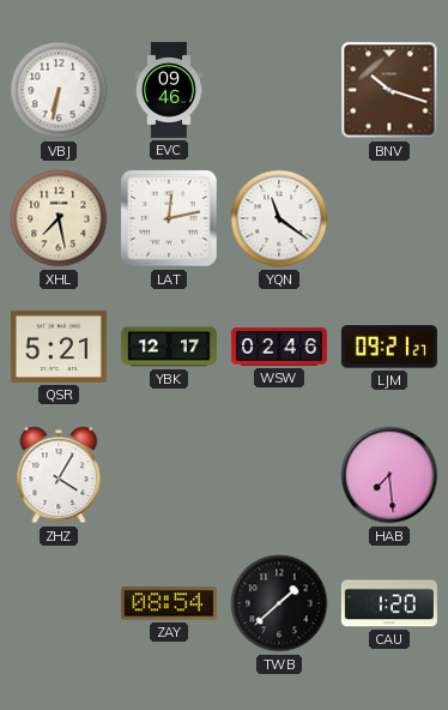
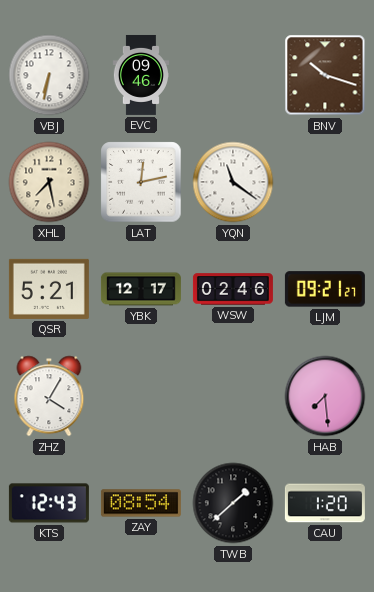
KTS: none -> 12:43
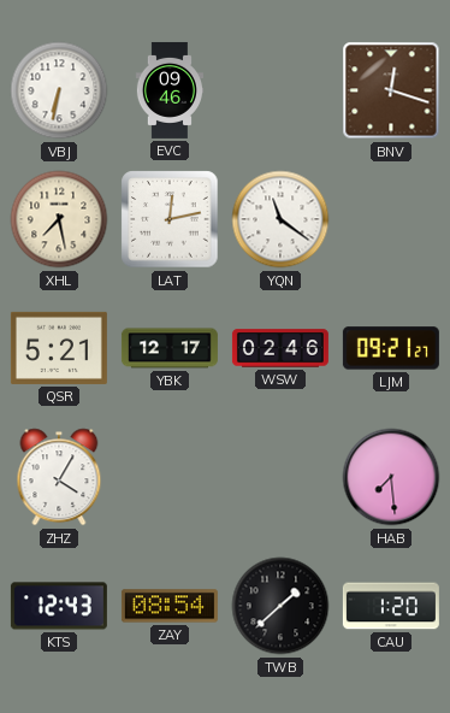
BNV: 10:18 -> 12:18
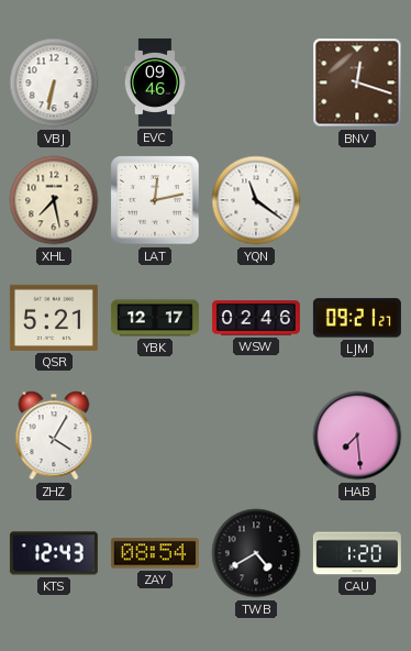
TWB: 1:38 -> 4:40
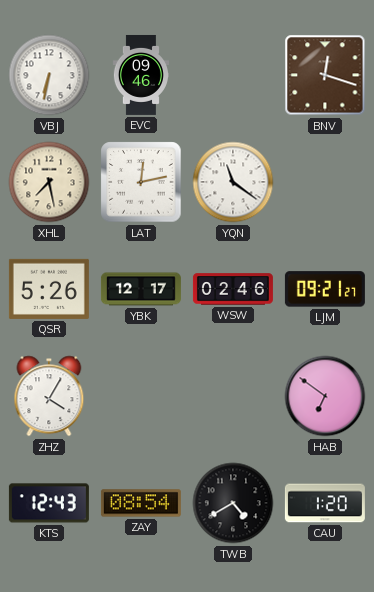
QSR: 5:21 -> 5:26
HAB: 7:29 -> 6:51
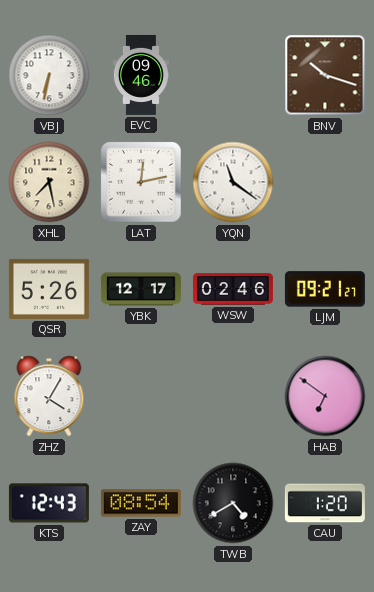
BNV: 12:18 -> 10:18
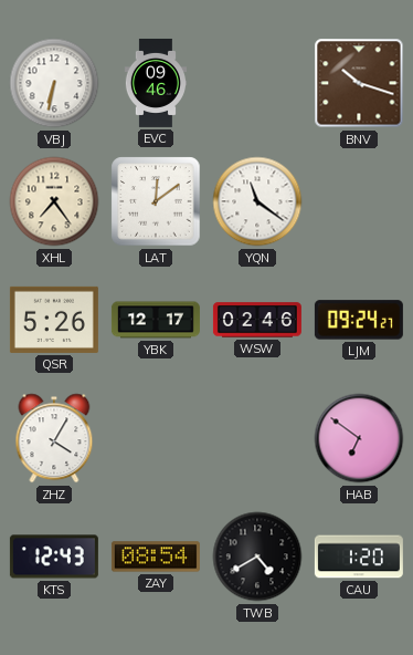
XHL: 7:28 -> 7:24
LAT: 12:13 -> 12:09
LJM: 09:21 -> 09:24
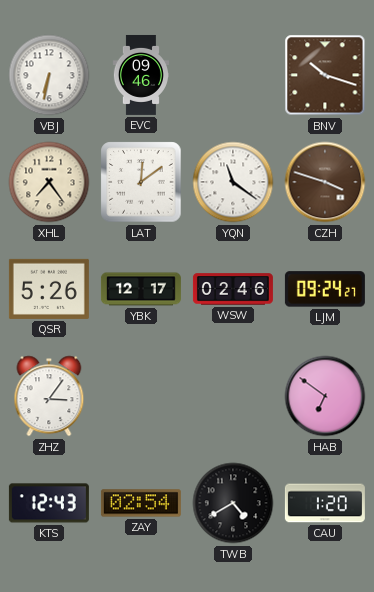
CZH: none -> 3:48
ZHZ: 4:05 -> 3:06
ZAY: 08:54 -> 02:54
